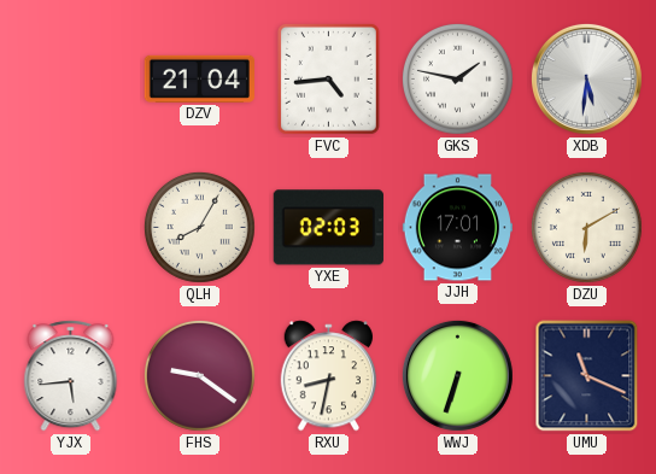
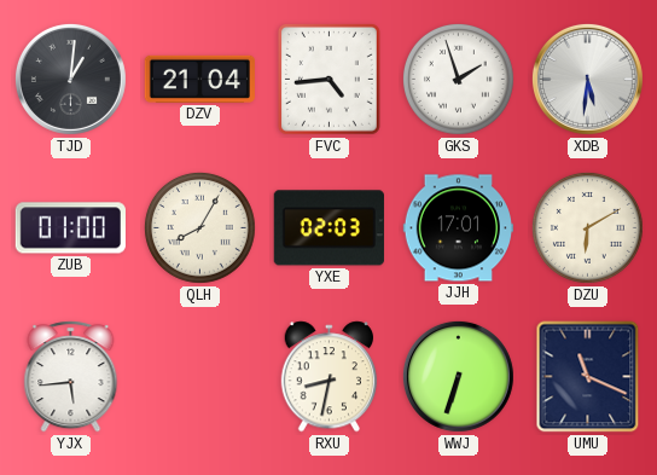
TJD: none -> 1:01
GKS: 1:47 -> 1:57
ZUB: none -> 01:00
FHS: 9:21 -> none
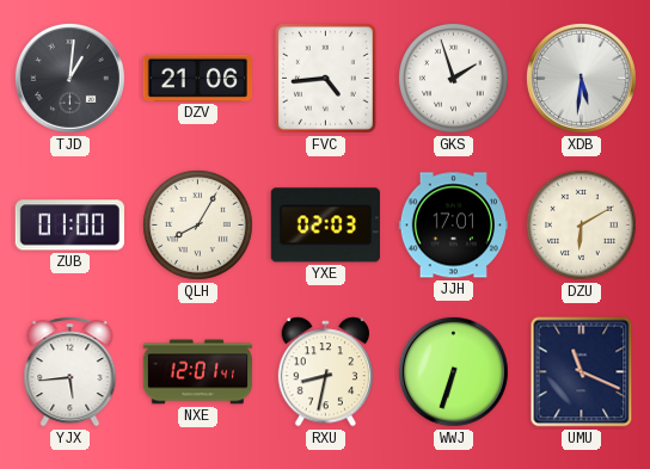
DZV: 21:04 -> 21:06
NXE: none -> 12:01
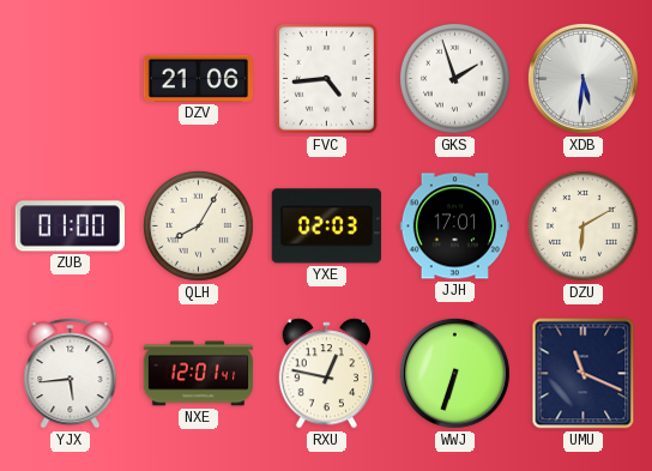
TJD: 1:01 -> none
RXU: 8:32 -> 12:47
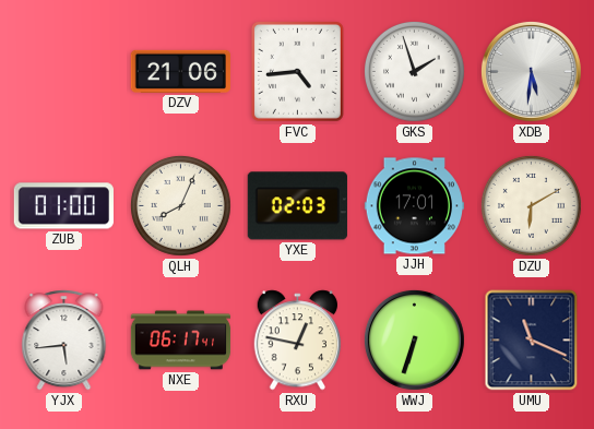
QLH: 8:05 -> 8:04
NXE: 12:01 -> 06:17
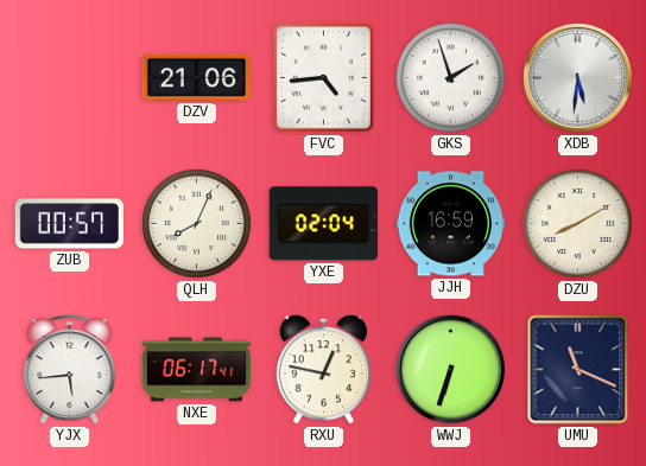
ZUB: 01:00 -> 00:57
YXE: 02:03 -> 02:04
JJH: 17:01 -> 16:59
DZU: 6:10 -> 8:10
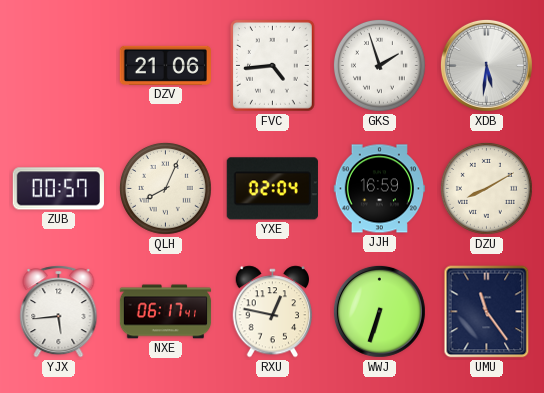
UMU: 11:19 -> 11:24
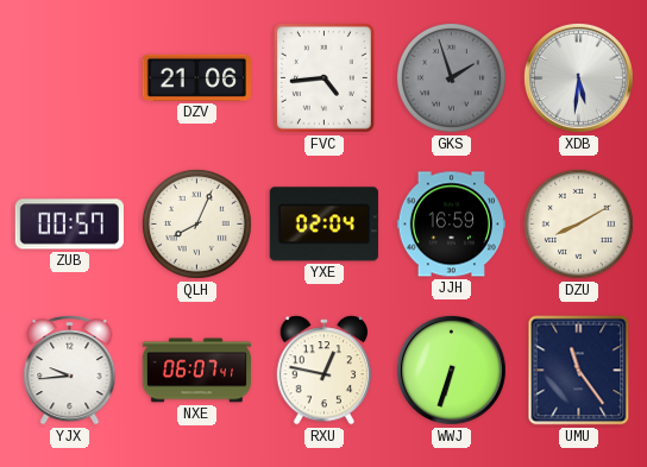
GKS dial: white -> grey
YJX: 5:44 -> 9:44
NXE: 06:17 -> 06:07
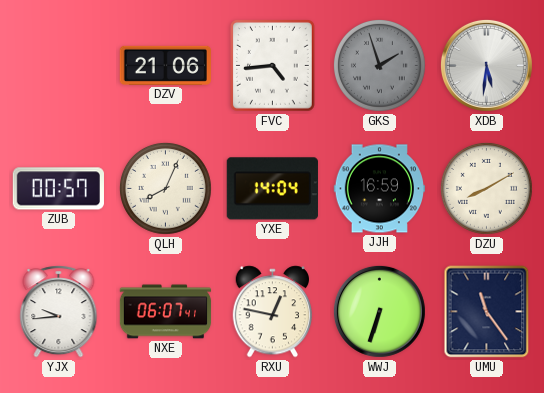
YXE: 02:04 -> 14:04
